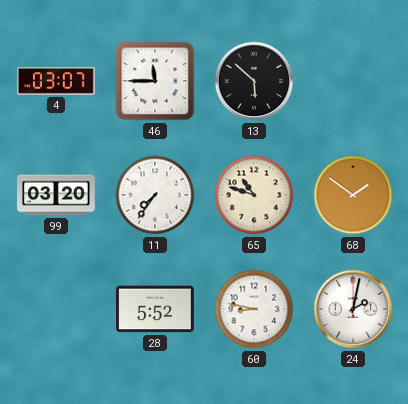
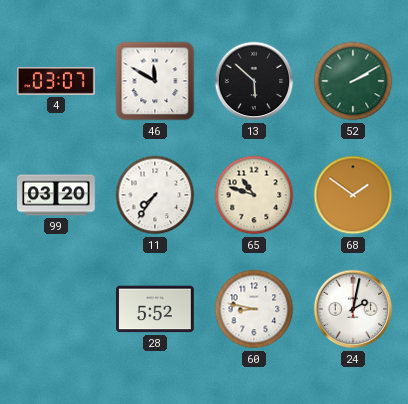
46: 11:45 -> 11:50
52: none -> 2:10
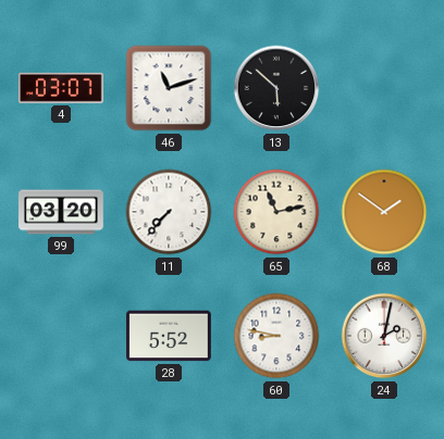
46: 11:50 -> 11:12
52: 2:10 -> none
11: 7:36 -> 7:37
65: 10:48 -> 11:13
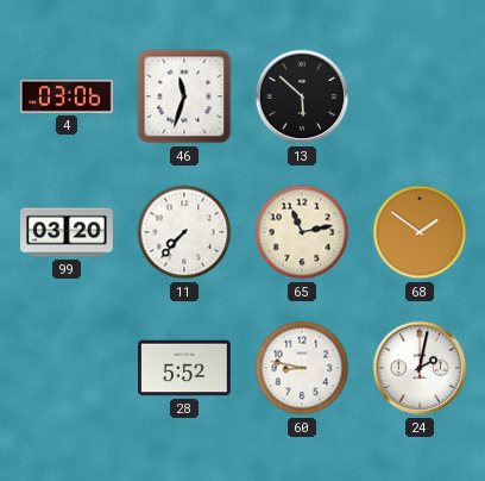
4: 03:07 -> 03:06
46: 11:12 -> 11:33
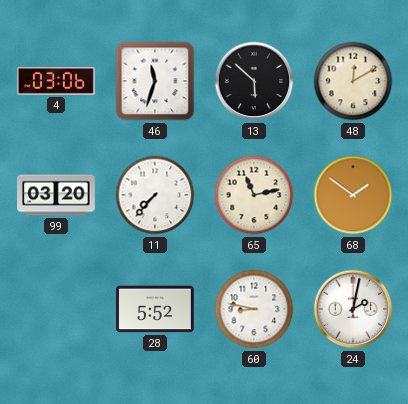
48: none -> 12:10
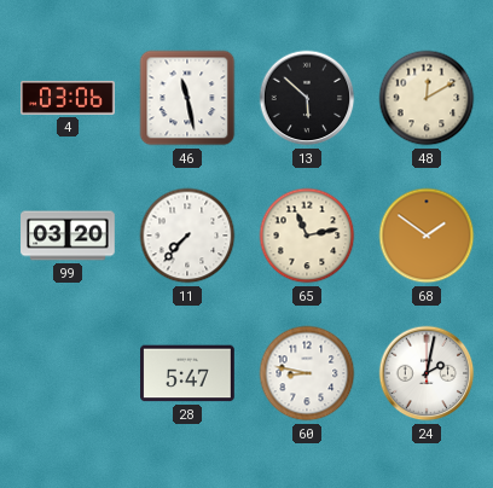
46: 11:33 -> 11:28
28: 5:52 -> 5:47
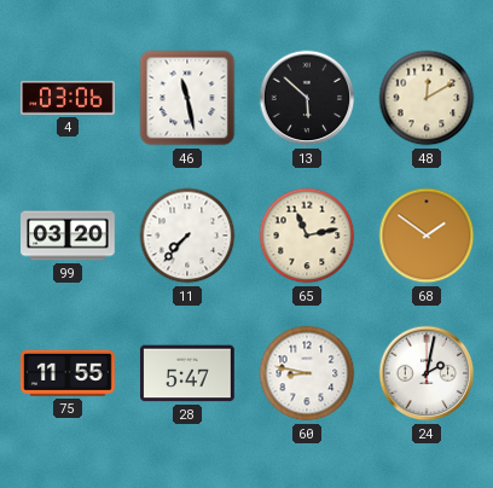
75: none -> 11:55
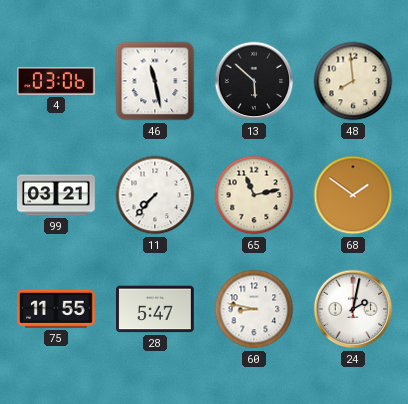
48: 12:10 -> 7:59
99: 03:20 -> 03:21
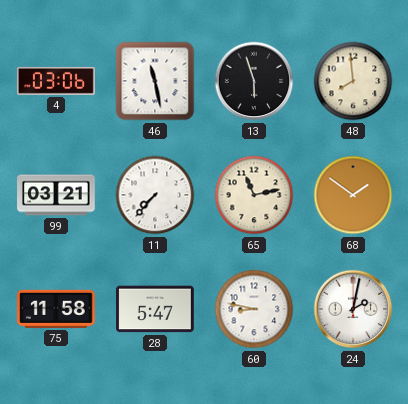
13: 5:52 -> 5:57
75: 11:55 -> 11:58
